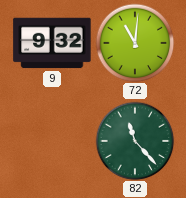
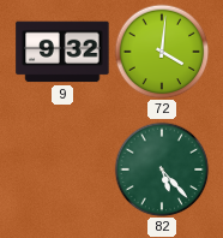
72: 11:01 -> 4:01
82: 11:23 -> 5:23
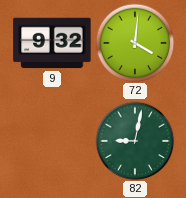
82: 5:23 -> 9:02
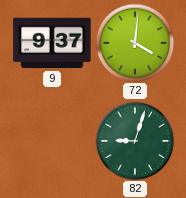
9: 9:32 -> 9:37
82: 9:02 -> 9:03
